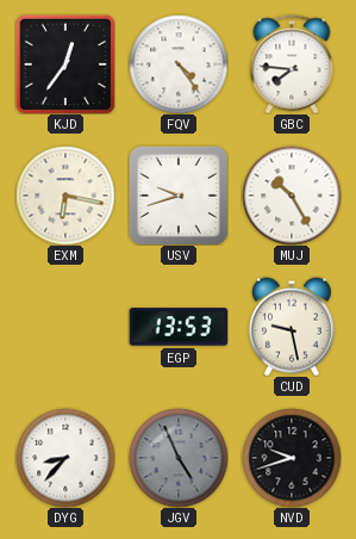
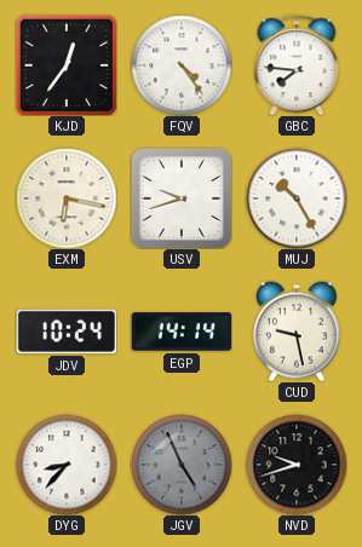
JDV: none -> 10:24
EGP: 13:53 -> 14:14
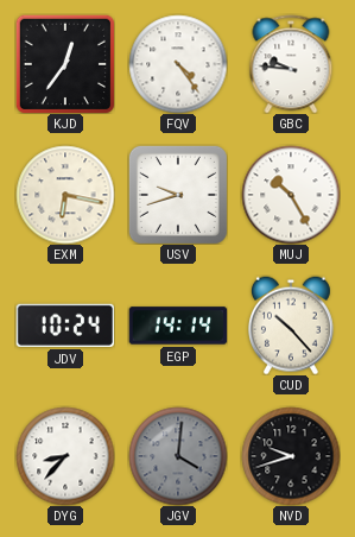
GBC: 7:46 -> 9:46
CUD: 9:28 -> 10:23
JGV: 4:56 -> 4:01
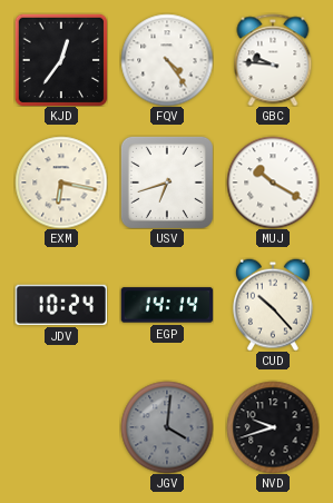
USV: 9:42 -> 6:42
MUJ: 10:25 -> 10:20
DYG: 8:37 -> none
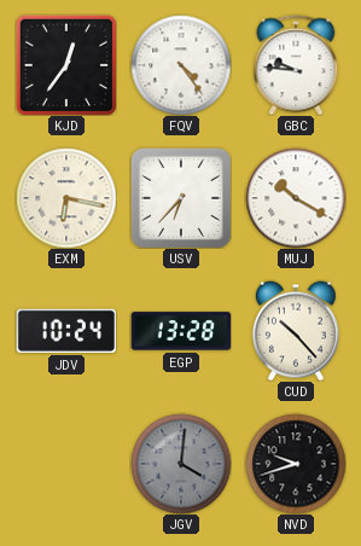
USV: 6:42 -> 6:37
EGP: 14:14 -> 13:28
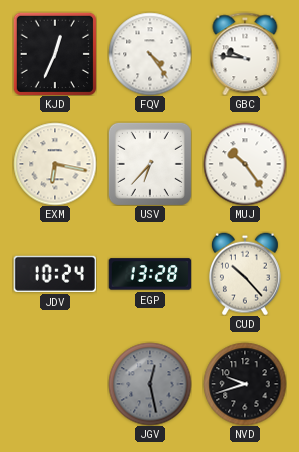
KJD: 12:36 -> 12:34
MUJ: 10:20 -> 10:24
JGV: 4:01 -> 12:28
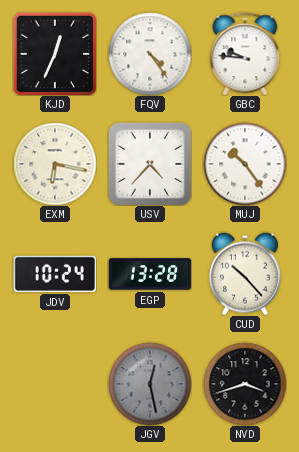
USV: 6:37 -> 4:37
NVD: 9:42 -> 3:42
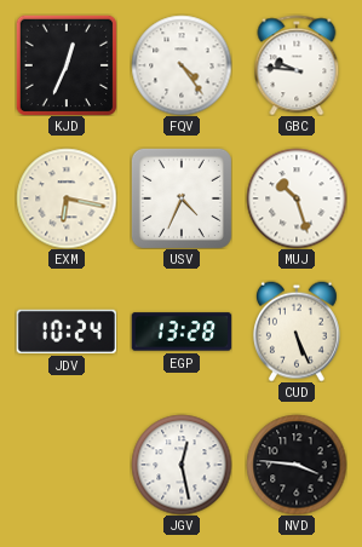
USV: 4:37 -> 4:34
MUJ: 10:24 -> 10:27
CUD: 10:23 -> 5:26
JGV dial: grey -> white
NVD: 3:42 -> 3:46
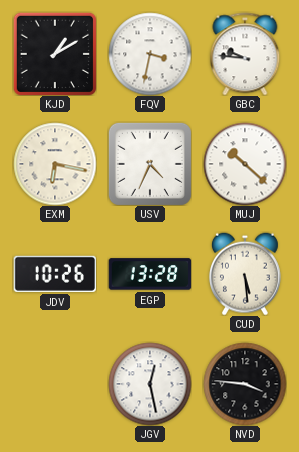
KJD: 12:34 -> 1:10
FQV: 4:24 -> 3:32
MUJ: 10:27 -> 10:22
JDV: 10:24 -> 10:26
CUD: 5:26 -> 5:29
